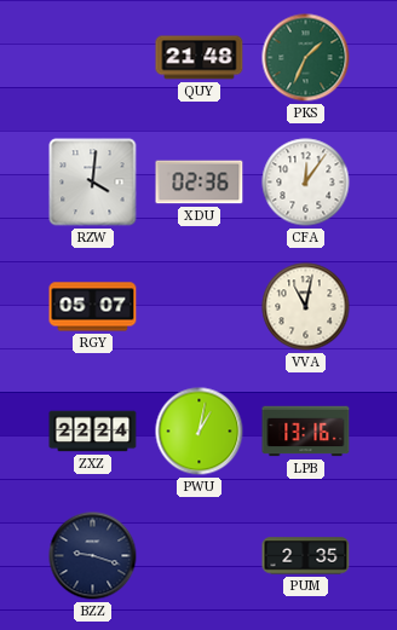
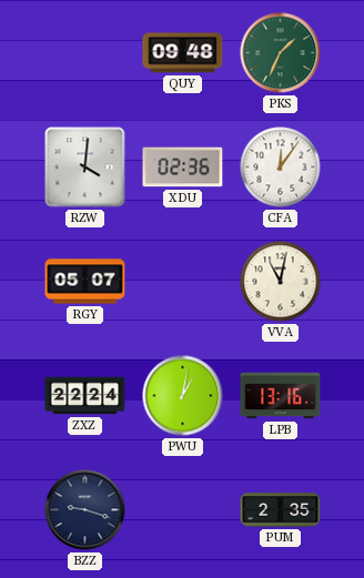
QUY: 21:48 -> 09:48
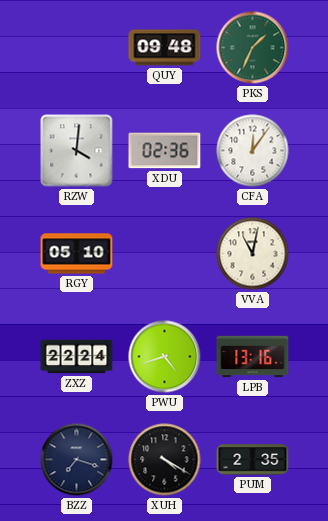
RGY: 05:07 -> 05:10
PWU: 1:02 -> 4:42
BZZ: 9:18 -> 7:18
XUH: none -> 4:20
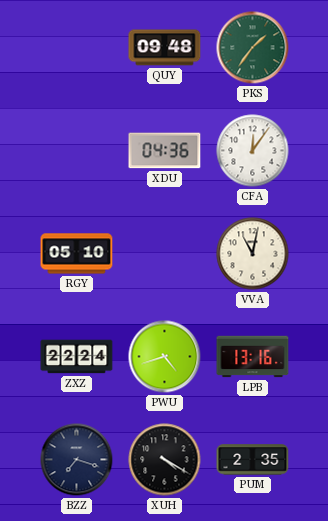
PKS: 1:34 -> 1:36
RZW: 4:01 -> none
XDU: 02:36 -> 04:36
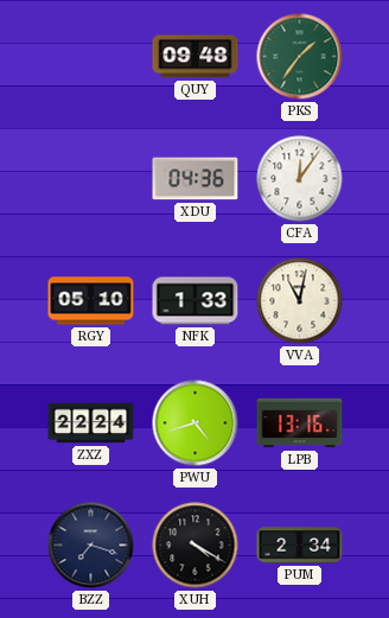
NFK: none -> 1:33
PUM: 2:35 -> 2:34
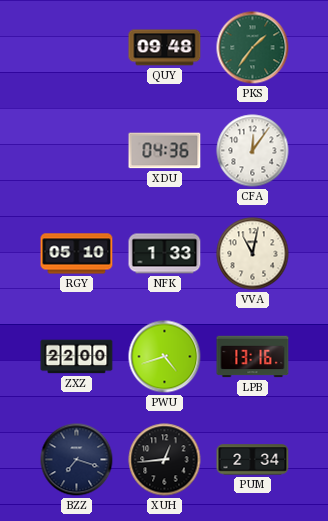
ZXZ: 22:24 -> 22:00
XUH: 4:20 -> 12:44
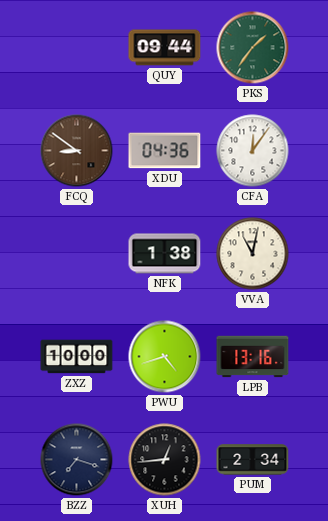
QUY: 09:48 -> 09:44
FCQ: none -> 8:51
RGY: 05:10 -> none
NFK: 1:33 -> 1:38
ZXZ: 22:00 -> 10:00
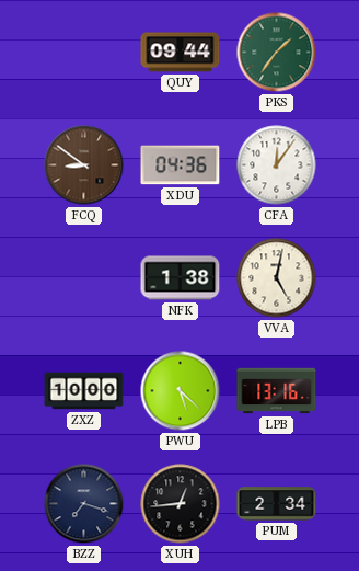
VVA: 11:02 -> 5:02
PWU: 4:42 -> 5:22
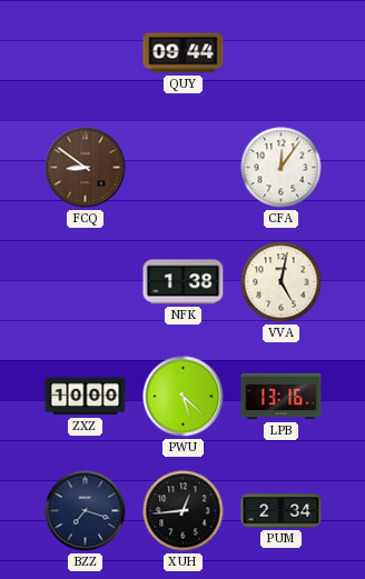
PKS: 1:36 -> none
XDU: 04:36 -> none
